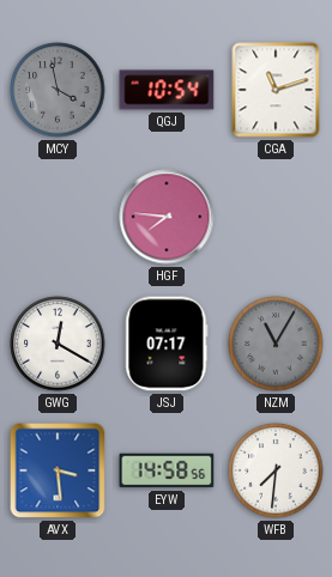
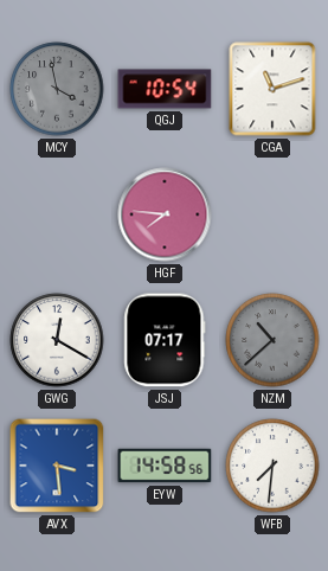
NZM: 11:05 -> 10:38
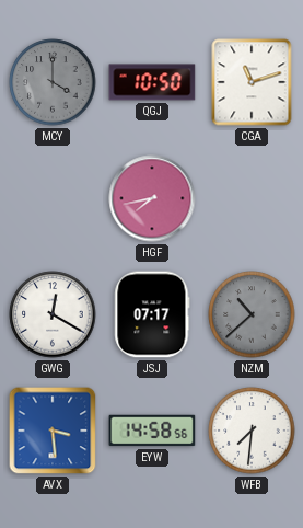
MCY: 3:58 -> 4:00
QGJ: 10:54 -> 10:50
HGF: 7:46 -> 7:43
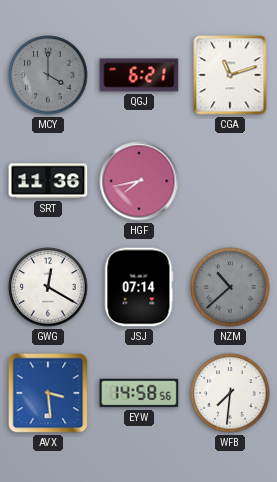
QGJ: 10:50 -> 6:21
SRT: none -> 11:36
JSJ: 07:17 -> 07:14
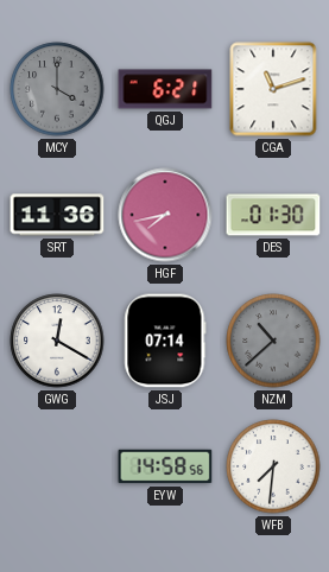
DES: none -> 01:30
AVX: 3:29 -> none
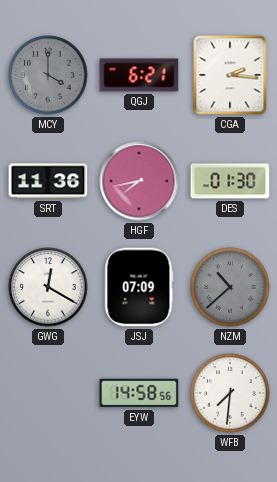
CGA: 11:12 -> 2:16
JSJ: 07:14 -> 07:09
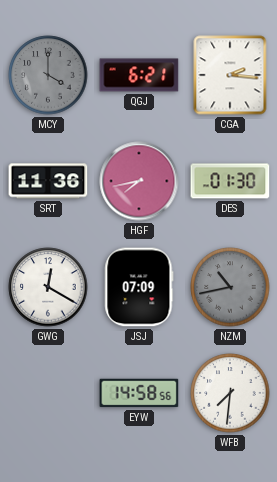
NZM: 10:38 -> 10:43
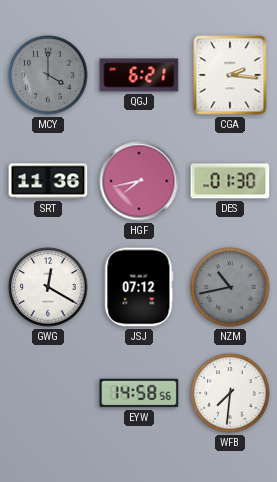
JSJ: 07:09 -> 07:12
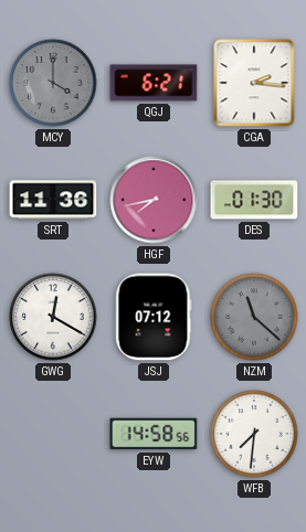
NZM: 10:43 -> 11:22
